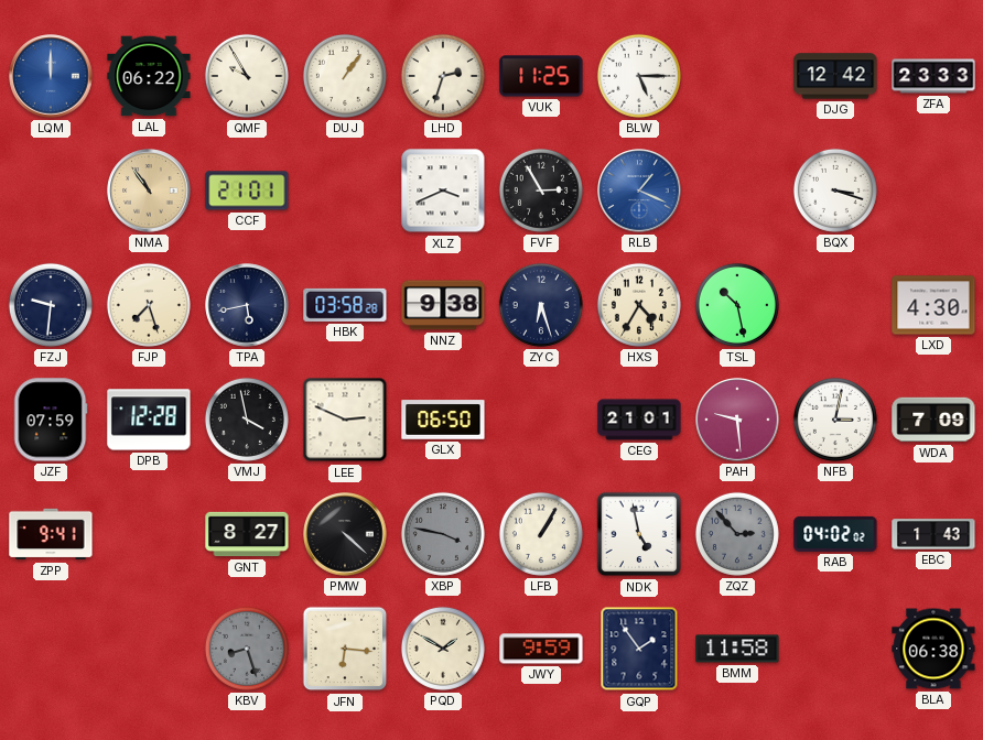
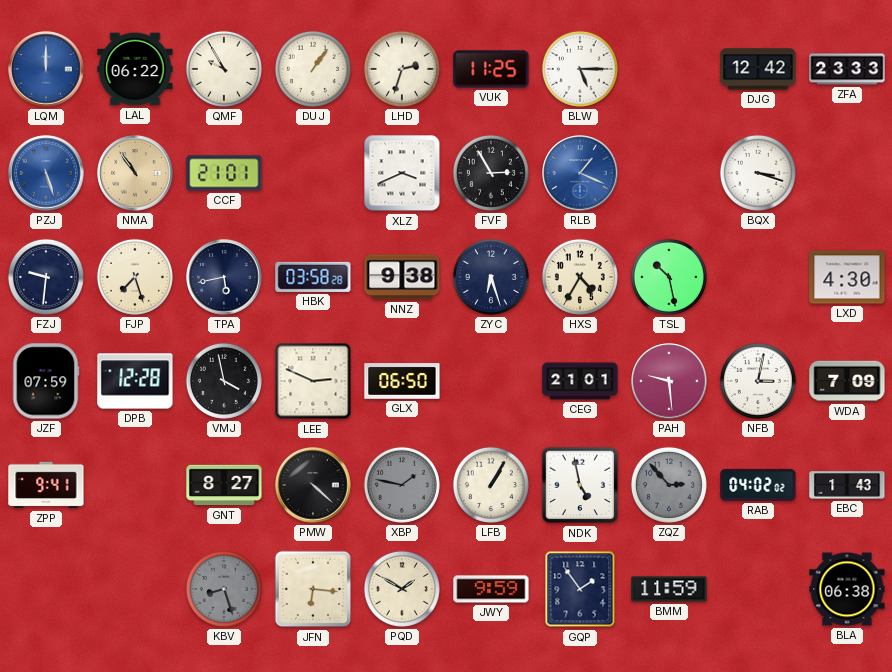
PZJ: none -> 5:27
XBP: 3:47 -> 1:47
BMM: 11:58 -> 11:59
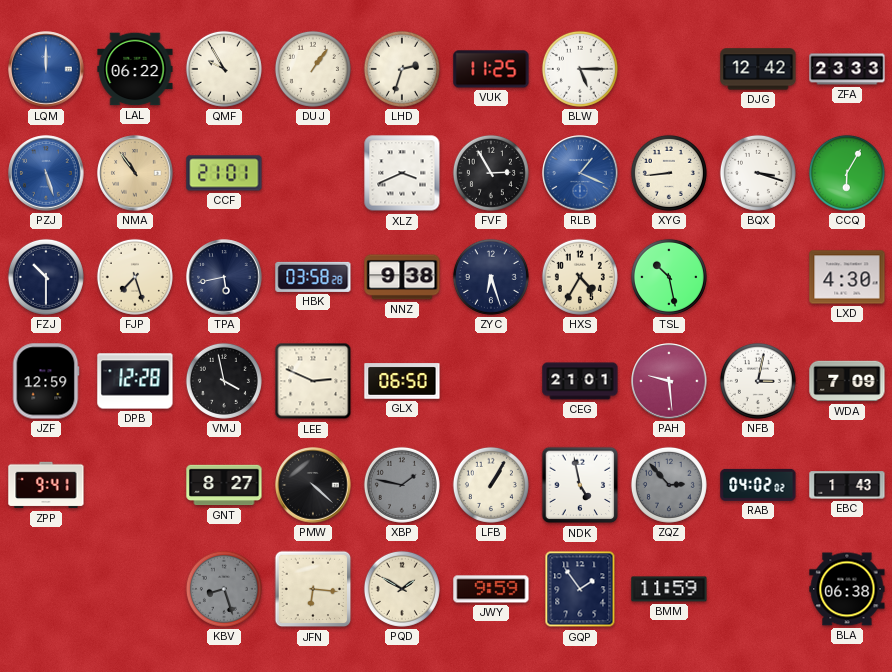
XYG: none -> 8:44
CCQ: none -> 6:05
FZJ: 9:31 -> 10:30
JZF: 07:59 -> 12:59
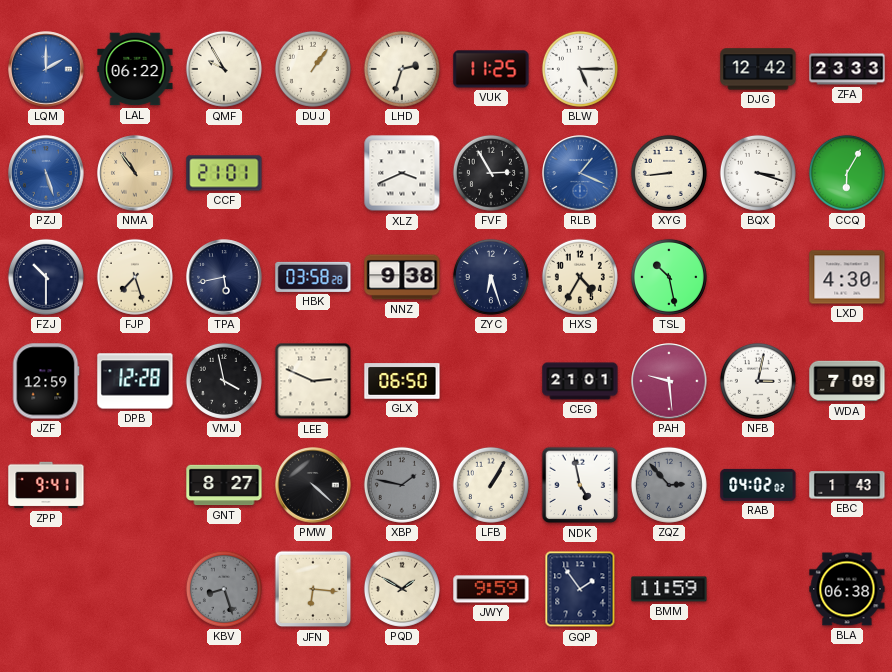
LQM: 12:00 -> 2:00
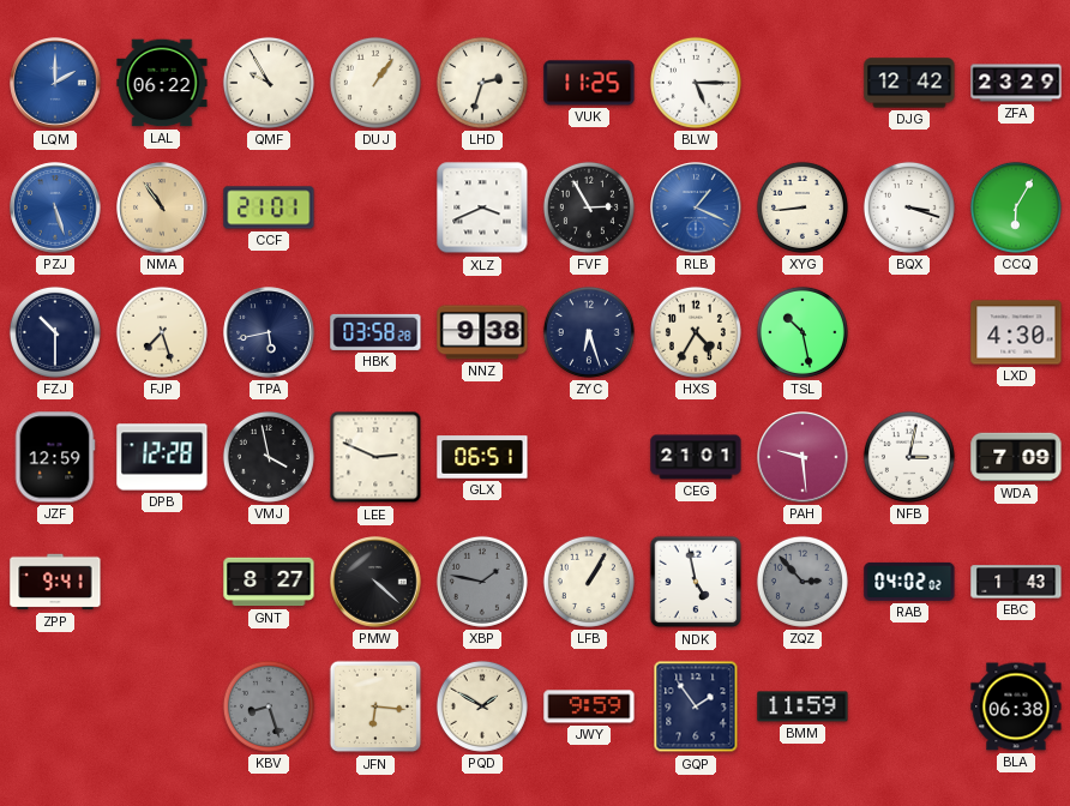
ZFA: 23:33 -> 23:29
GLX: 06:50 -> 06:51
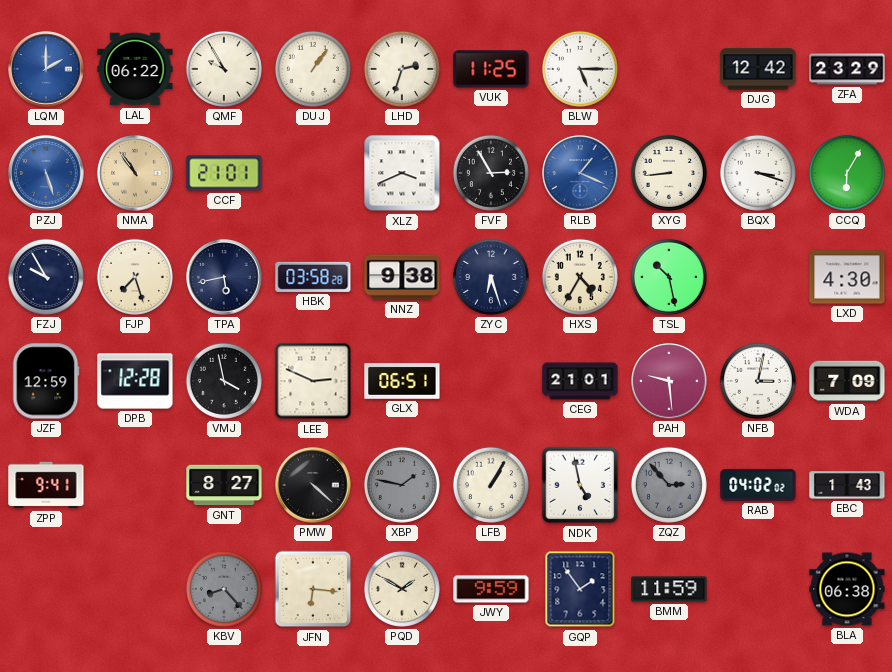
FZJ: 10:30 -> 9:55
KBV: 8:27 -> 8:23
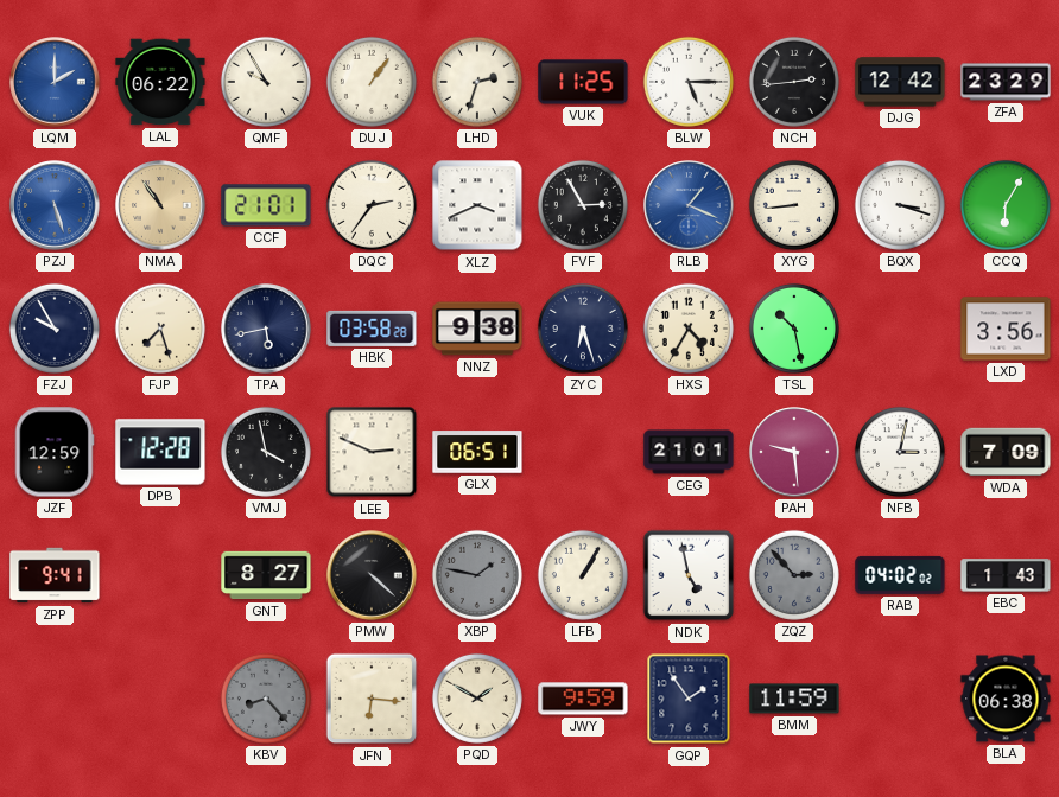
NCH: none -> 2:44
DQC: none -> 2:36
LXD: 4:30 -> 3:56
